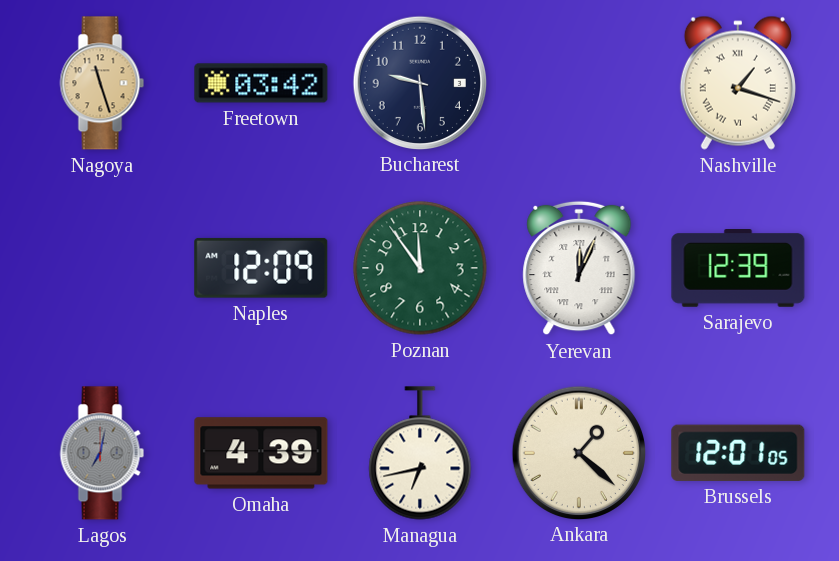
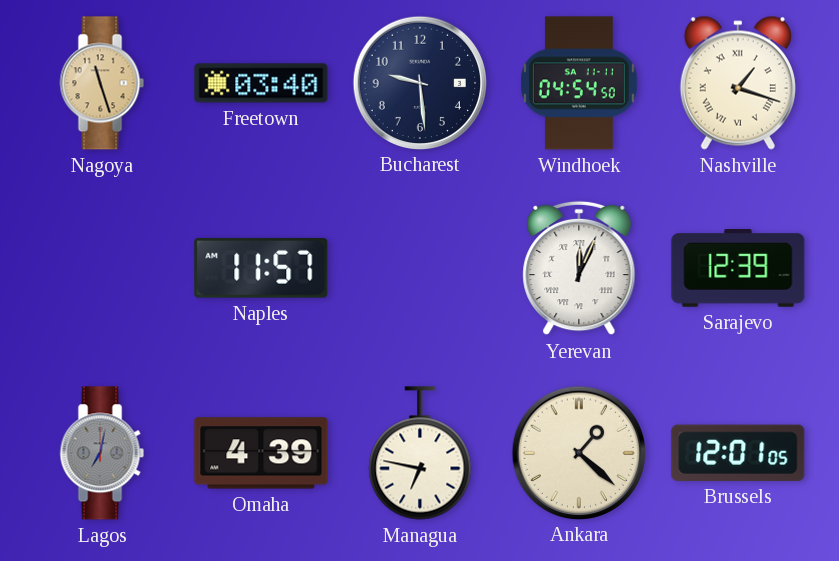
Freetown: 03:42 -> 03:40
Windhoek: none -> 04:54
Naples: 12:09 -> 11:57
Poznan: 11:54 -> none
Managua: 6:43 -> 6:47
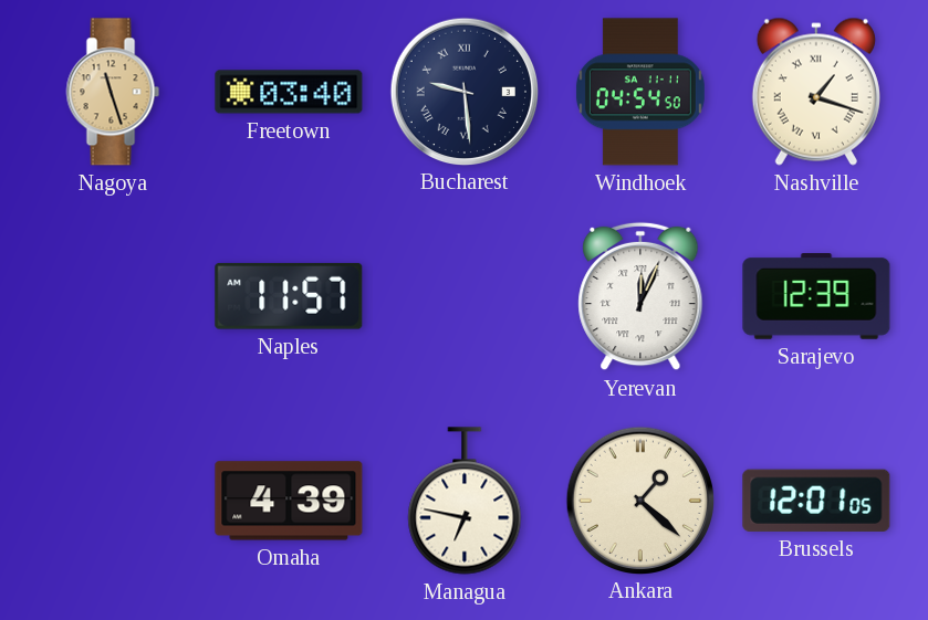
Bucharest numerals: Arabic -> Roman
Lagos: 7:02 -> none
